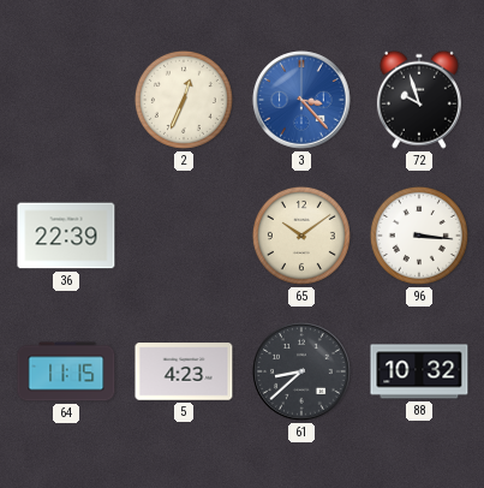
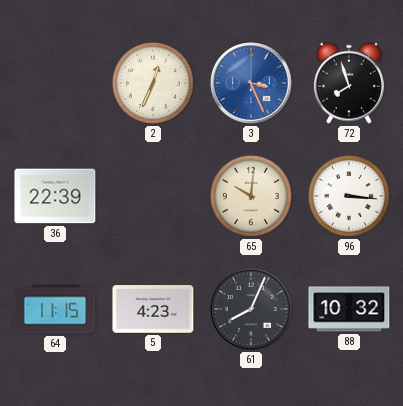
3: 3:23 -> 3:26
72: 9:57 -> 7:57
65: 10:09 -> 10:01
61: 8:38 -> 8:04
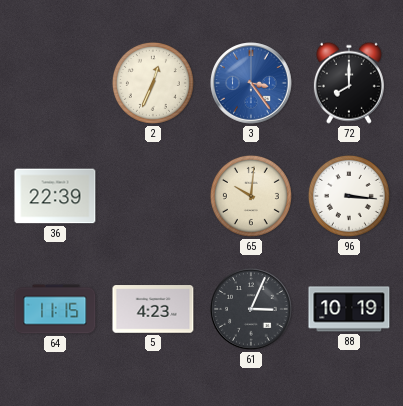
3: 3:26 -> 3:24
72: 7:57 -> 8:00
61: 8:04 -> 3:04
88: 10:32 -> 10:19
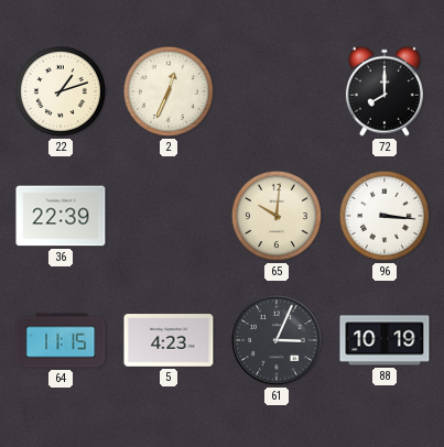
22: none -> 1:12
3: 3:24 -> none
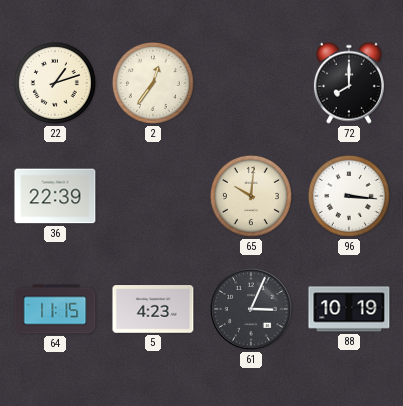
2: 12:34 -> 12:36
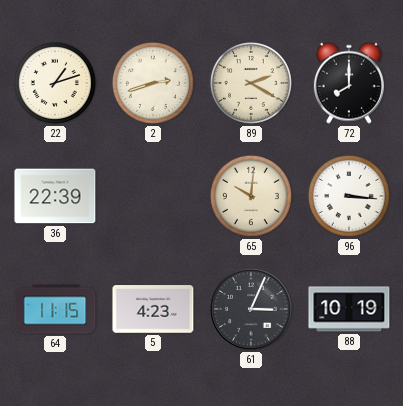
2: 12:36 -> 2:42
89: none -> 2:20
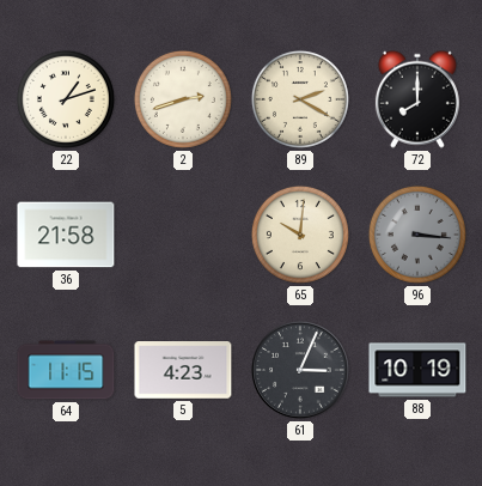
36: 22:39 -> 21:58
96 dial: white -> grey
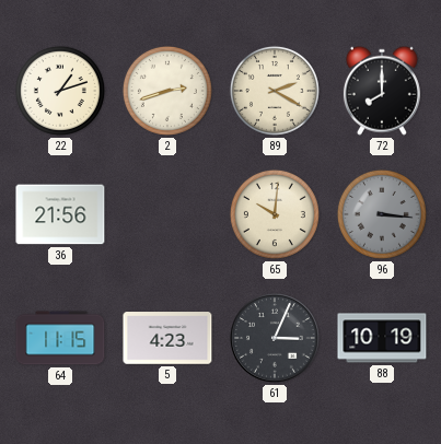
36: 21:58 -> 21:56
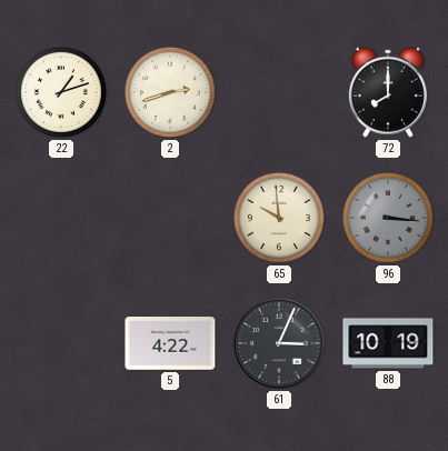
89: 2:20 -> none
36: 21:56 -> none
65: 10:01 -> 9:59
64: 11:15 -> none
5: 4:23 -> 4:22
